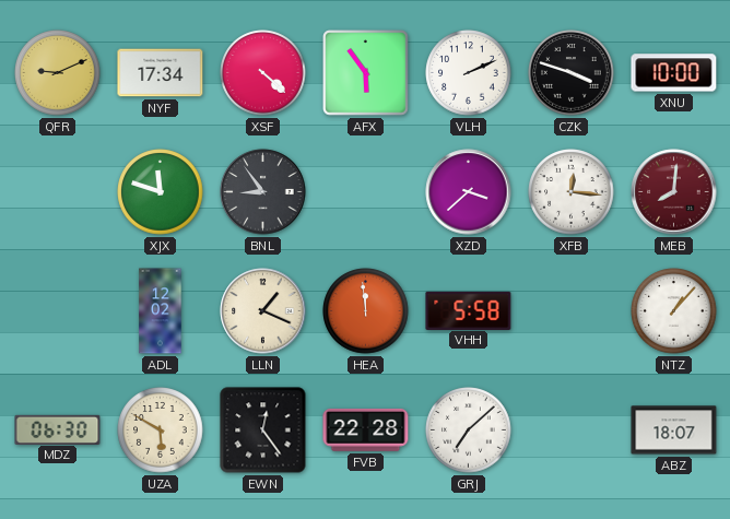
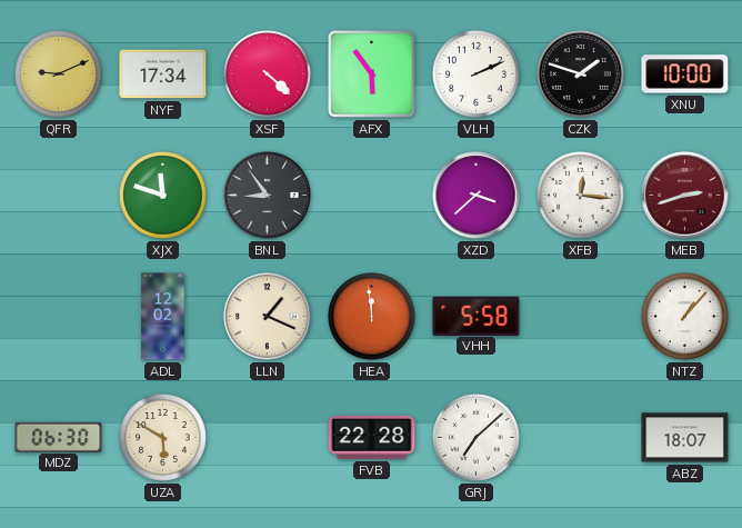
CZK: 3:48 -> 1:48
MEB: 8:01 -> 2:42
EWN: 12:24 -> none
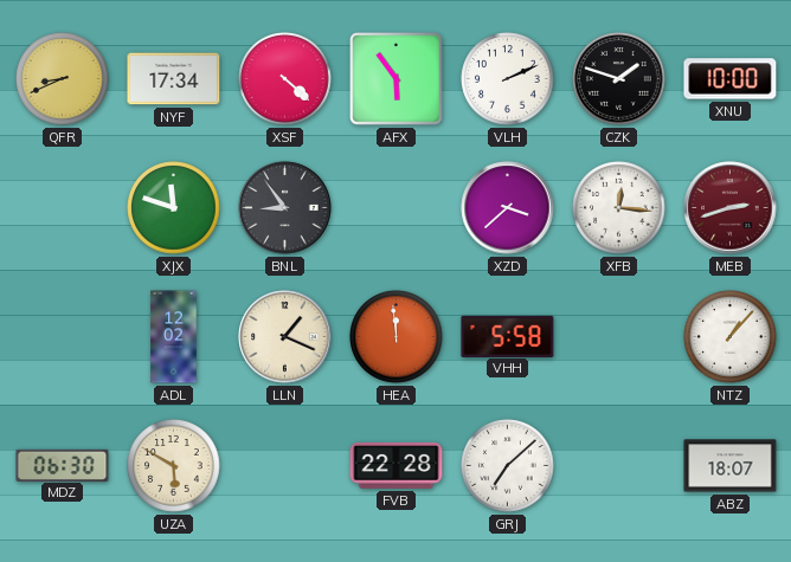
QFR: 9:11 -> 8:41
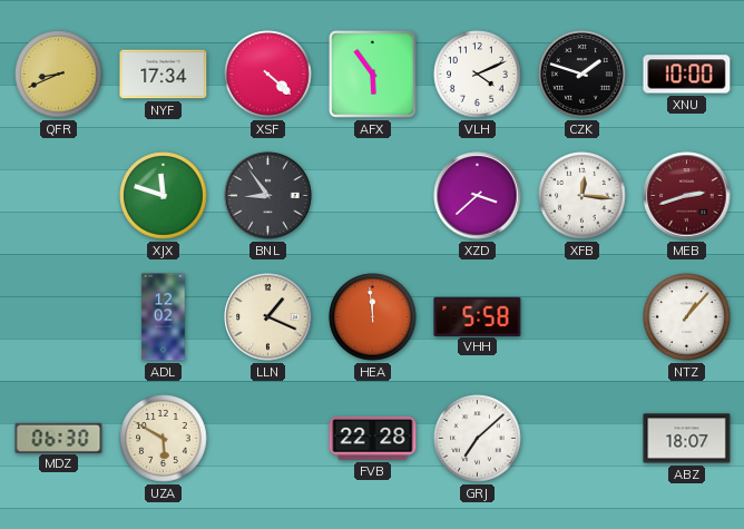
VLH: 2:11 -> 4:11
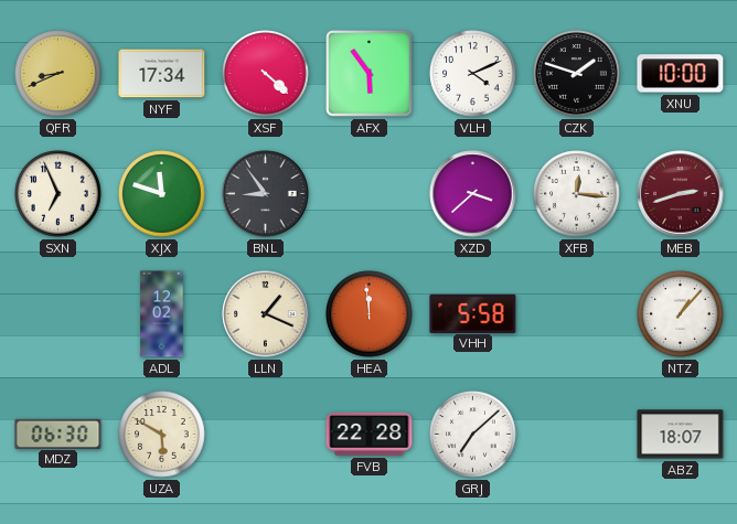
SXN: none -> 6:56
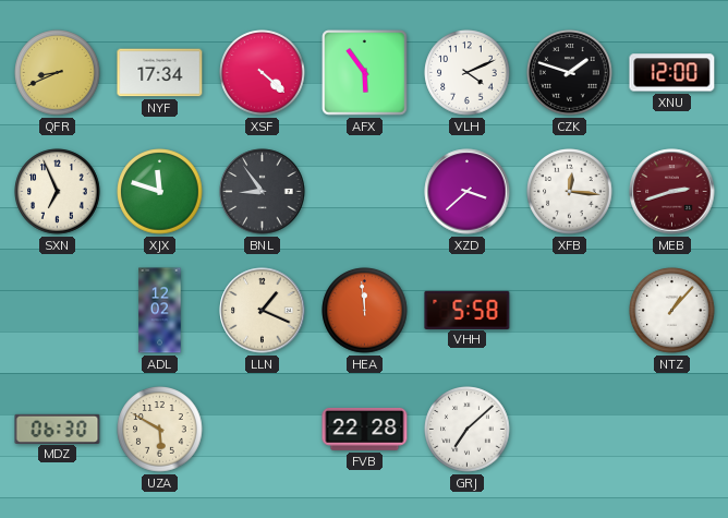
XNU: 10:00 -> 12:00
ABZ: 18:07 -> none
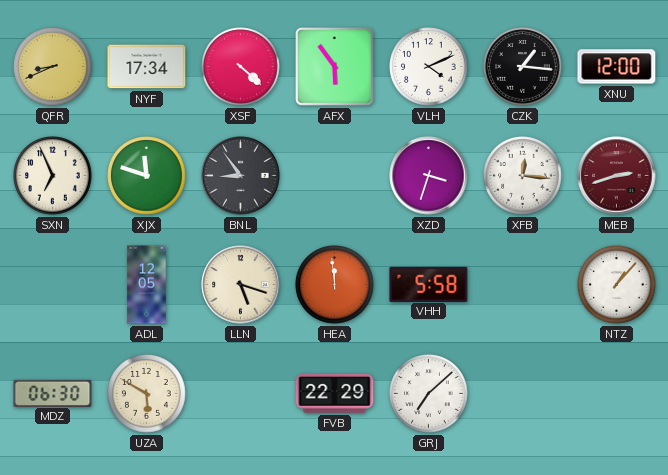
CZK: 1:48 -> 1:16
XZD: 3:38 -> 3:33
ADL: 12:02 -> 12:05
LLN: 1:19 -> 5:18
FVB: 22:28 -> 22:29
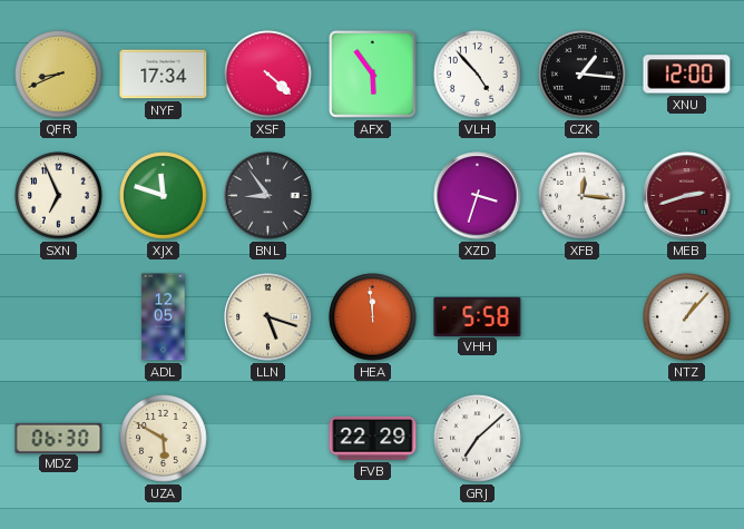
VLH: 4:11 -> 4:53
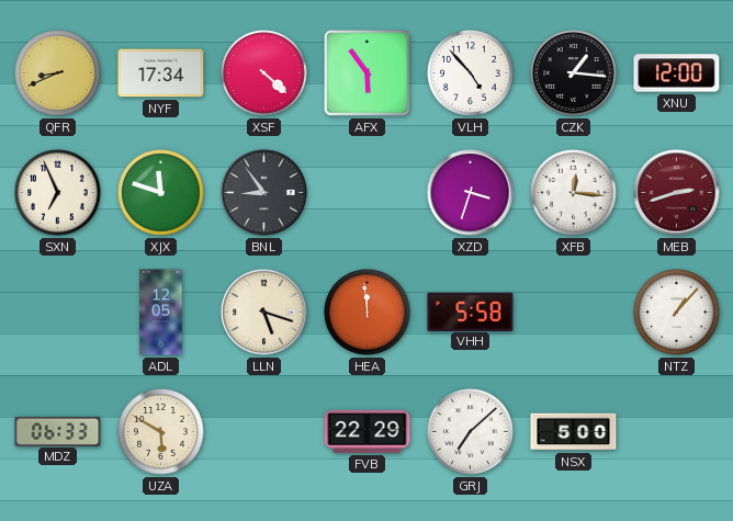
MDZ: 06:30 -> 06:33
NSX: none -> 5:00
